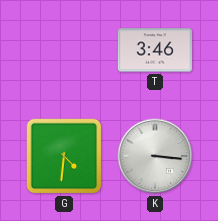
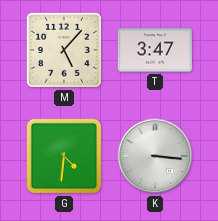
M: none -> 5:07
T: 3:46 -> 3:47
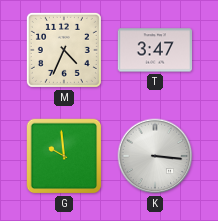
M: 5:07 -> 4:34
G: 4:31 -> 9:59
